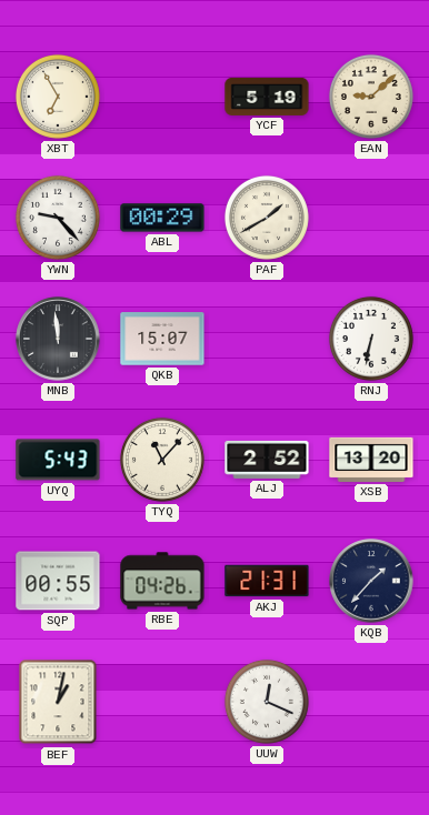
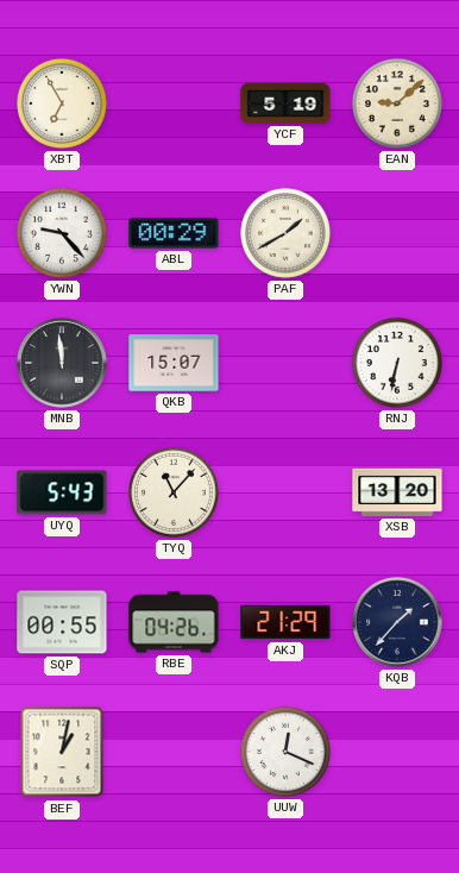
ALJ: 2:52 -> none
AKJ: 21:31 -> 21:29
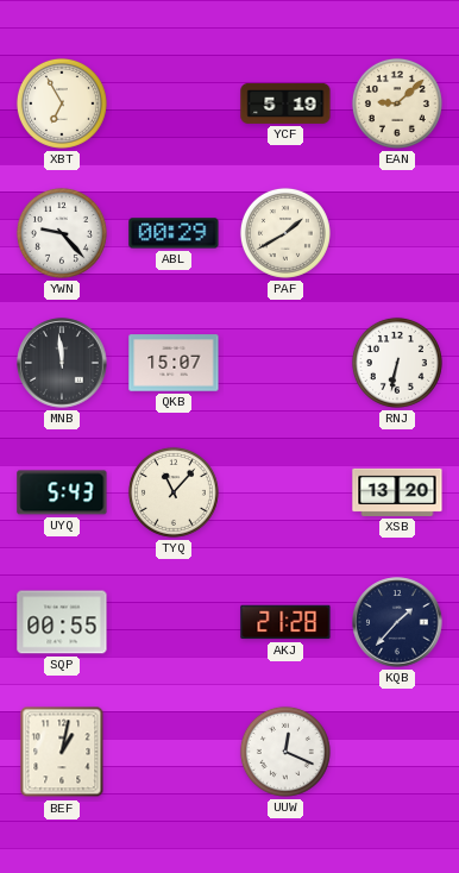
RBE: 04:26 -> none
AKJ: 21:29 -> 21:28
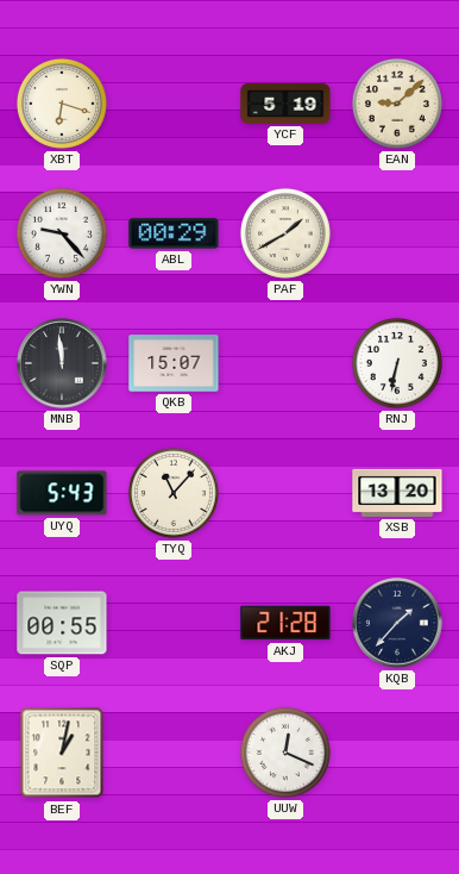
XBT: 6:55 -> 6:18
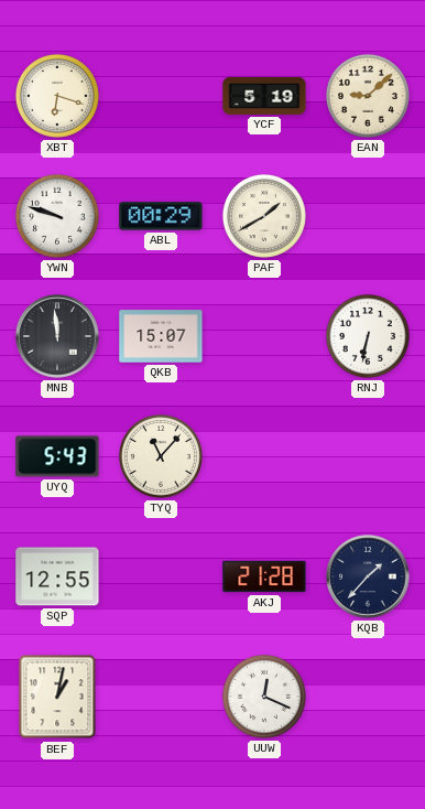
YWN: 9:23 -> 9:48
XSB: 13:20 -> none
SQP: 00:55 -> 12:55
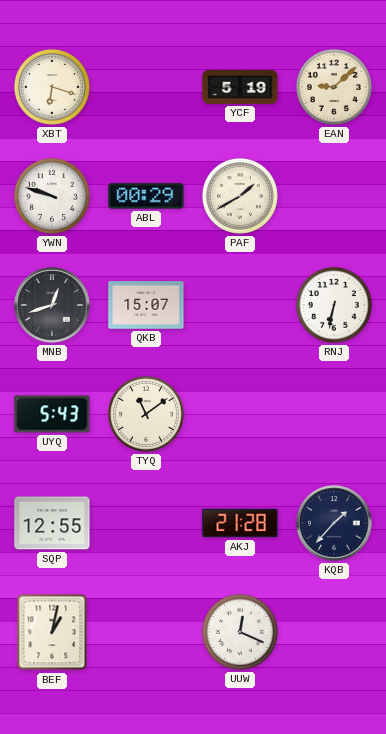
MNB: 11:59 -> 12:42
TYQ: 11:07 -> 11:09
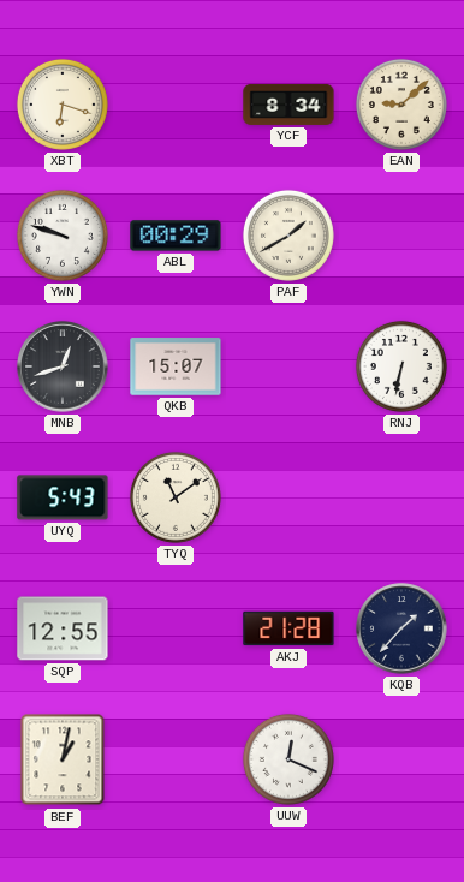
YCF: 5:19 -> 8:34
